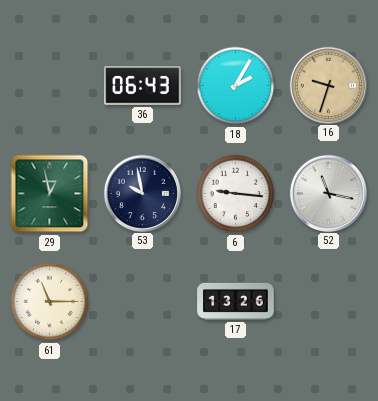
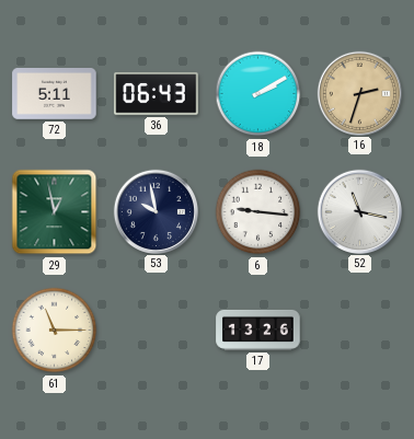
72: none -> 5:11
18: 2:05 -> 2:10
16: 9:33 -> 2:33
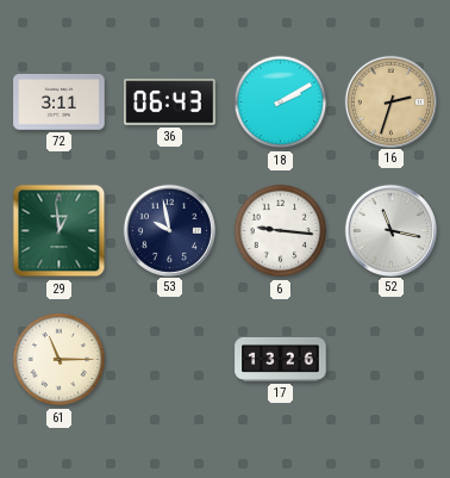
72: 5:11 -> 3:11
29: 12:58 -> 12:59
